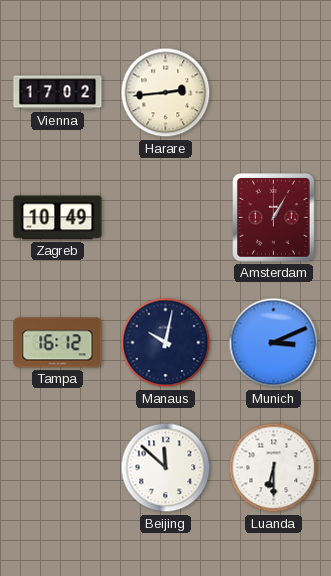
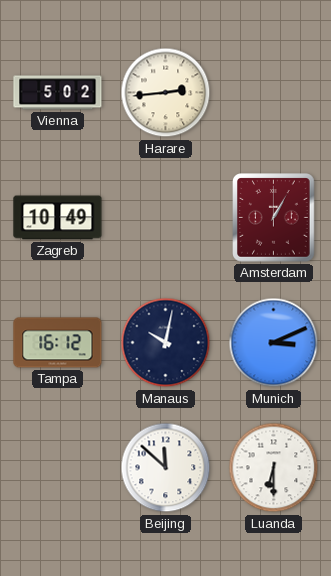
Vienna: 17:02 -> 5:02
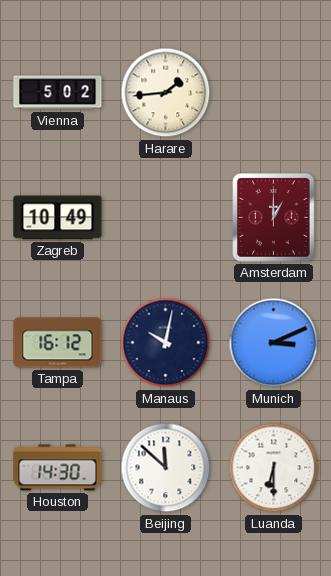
Harare: 2:44 -> 1:44
Amsterdam: 1:05 -> 1:00
Houston: none -> 14:30
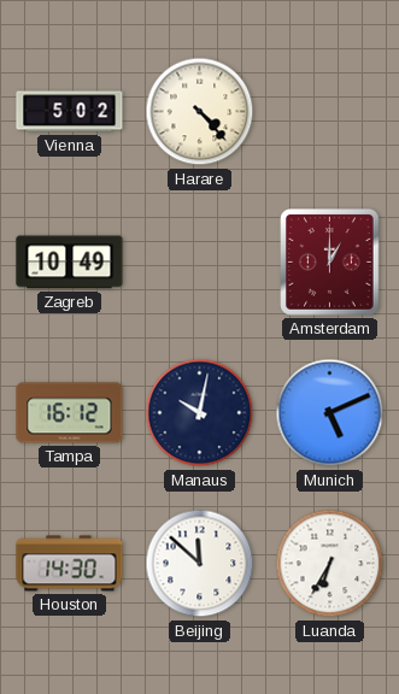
Harare: 1:44 -> 4:23
Munich: 3:11 -> 5:11
Luanda: 6:30 -> 6:35
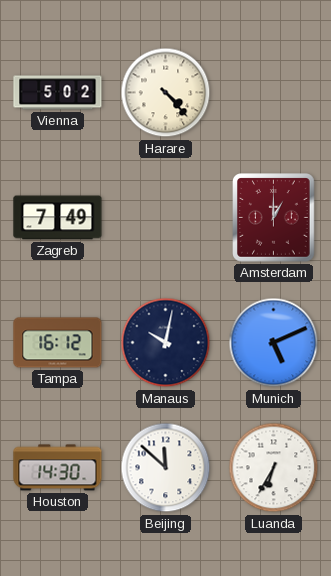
Zagreb: 10:49 -> 7:49
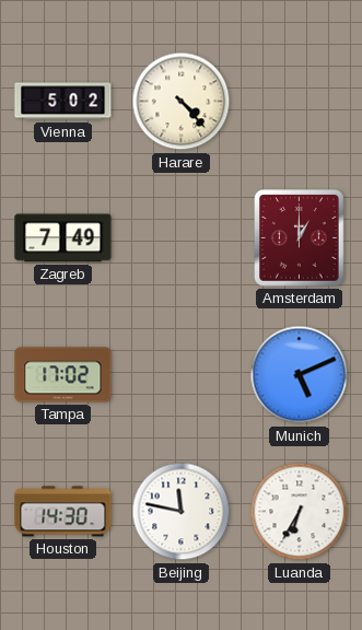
Tampa: 16:12 -> 17:02
Manaus: 10:02 -> none
Beijing: 11:52 -> 11:47
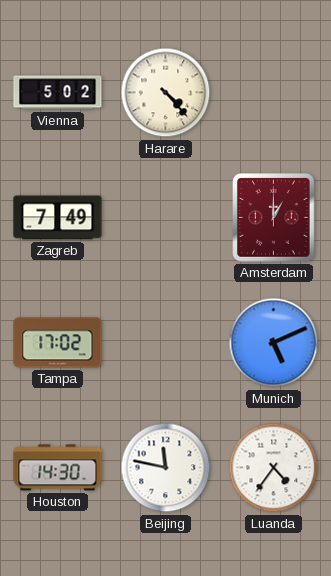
Luanda: 6:35 -> 4:36
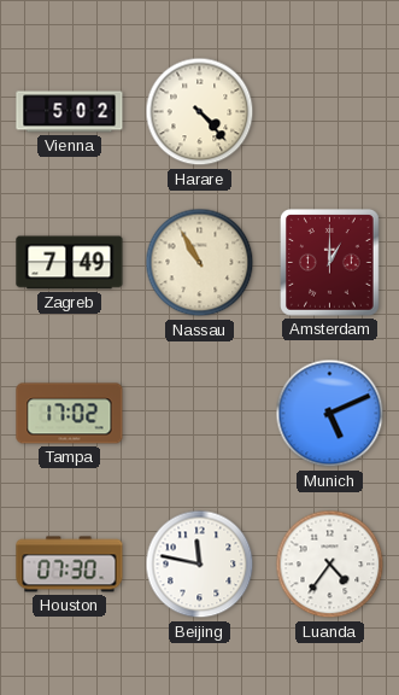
Nassau: none -> 10:55
Houston: 14:30 -> 07:30
